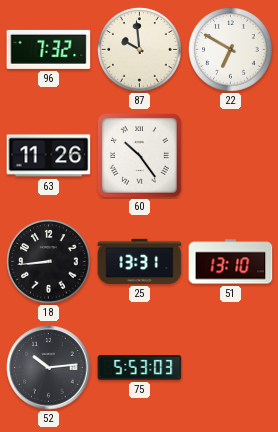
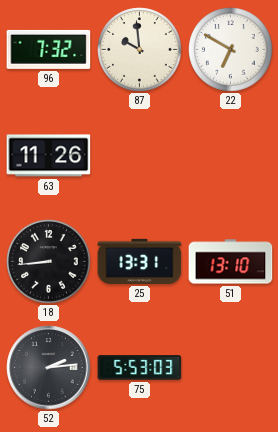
60: 10:24 -> none
52: 10:14 -> 2:14
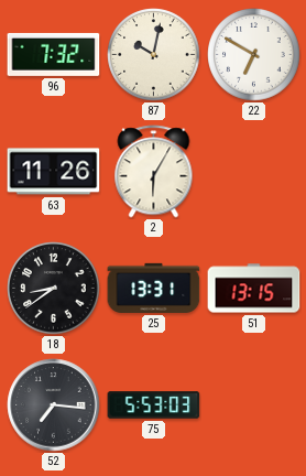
87: 9:59 -> 10:02
2: none -> 6:05
18: 8:44 -> 8:39
51: 13:10 -> 13:15
52: 2:14 -> 7:16
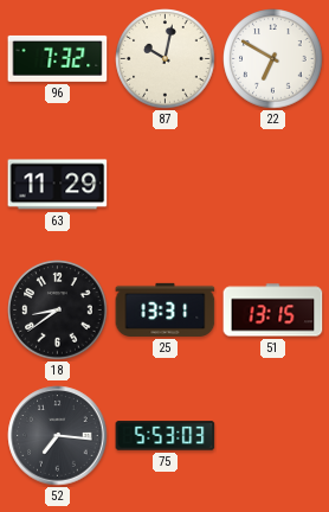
63: 11:26 -> 11:29
2: 6:05 -> none
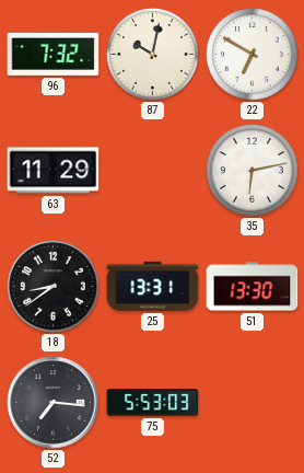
35: none -> 6:13
51: 13:15 -> 13:30
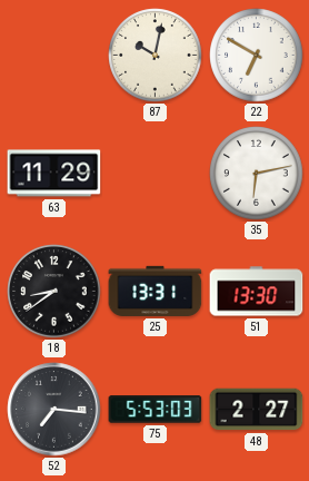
96: 7:32 -> none
48: none -> 2:27
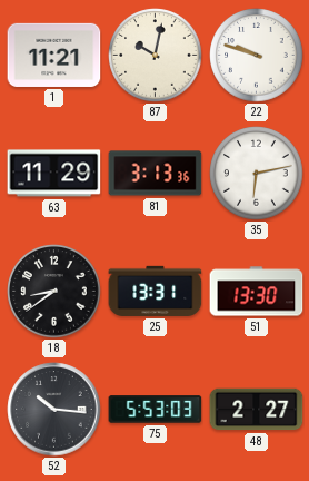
1: none -> 11:21
22: 6:50 -> 9:48
81: none -> 3:13
52: 7:16 -> 10:16
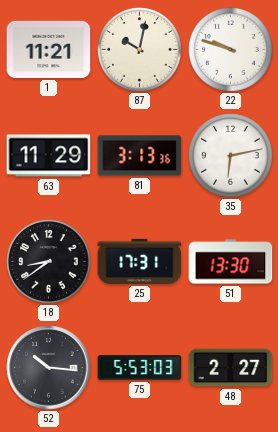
25: 13:31 -> 17:31
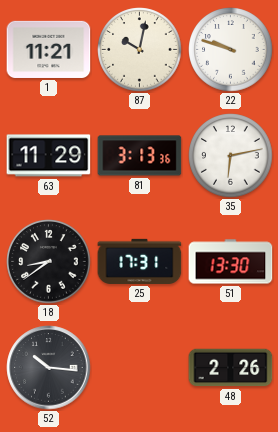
75: 5:53 -> none
48: 2:27 -> 2:26
